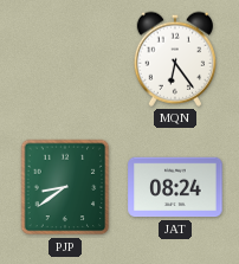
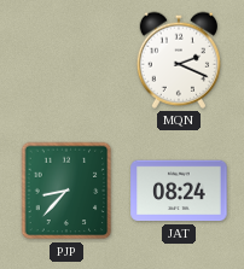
MQN: 6:24 -> 2:19
PJP: 8:39 -> 8:37
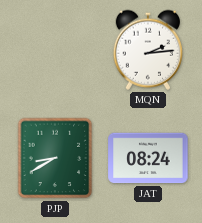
MQN: 2:19 -> 2:14
PJP: 8:37 -> 8:40
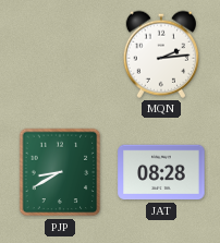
JAT: 08:24 -> 08:28
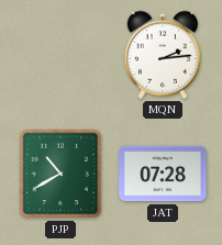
PJP: 8:40 -> 10:40
JAT: 08:28 -> 07:28
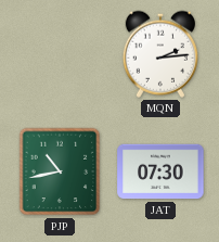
PJP: 10:40 -> 10:43
JAT: 07:28 -> 07:30
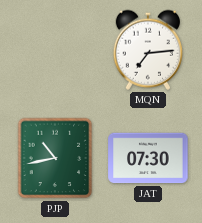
MQN: 2:14 -> 7:14
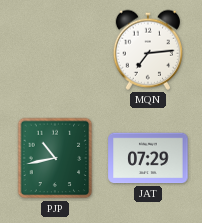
JAT: 07:30 -> 07:29
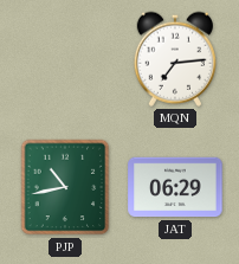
JAT: 07:29 -> 06:29
